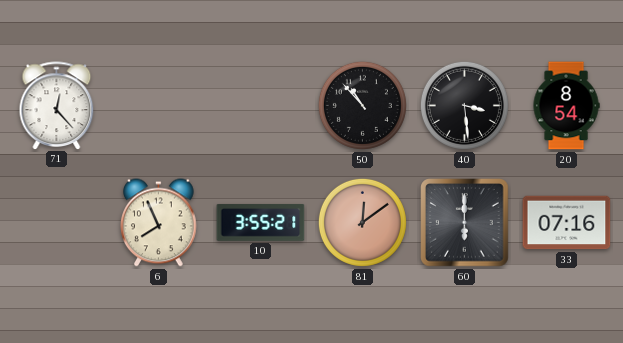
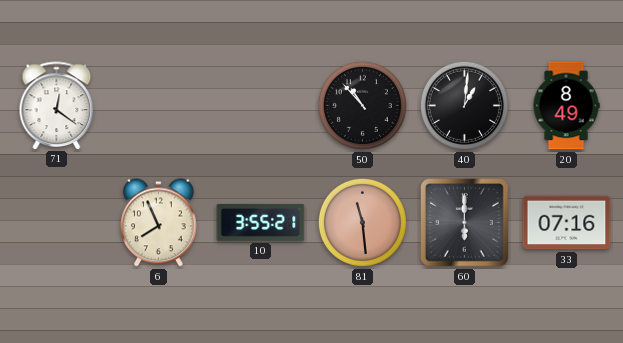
71: 12:23 -> 12:21
40: 3:29 -> 1:01
20: 8:54 -> 8:49
81: 12:09 -> 11:29
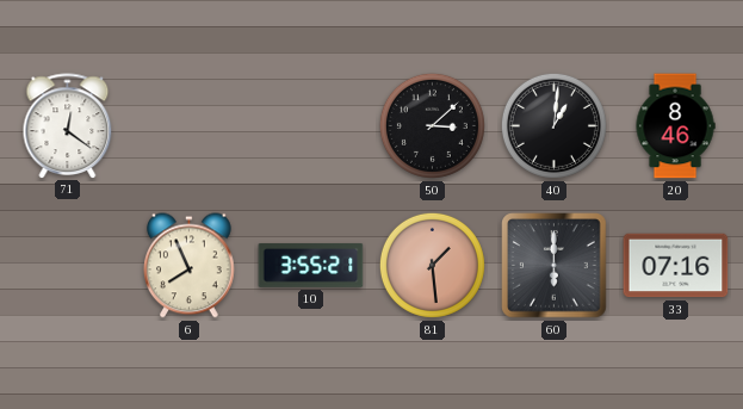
50: 10:53 -> 3:08
20: 8:49 -> 8:46
81: 11:29 -> 1:29
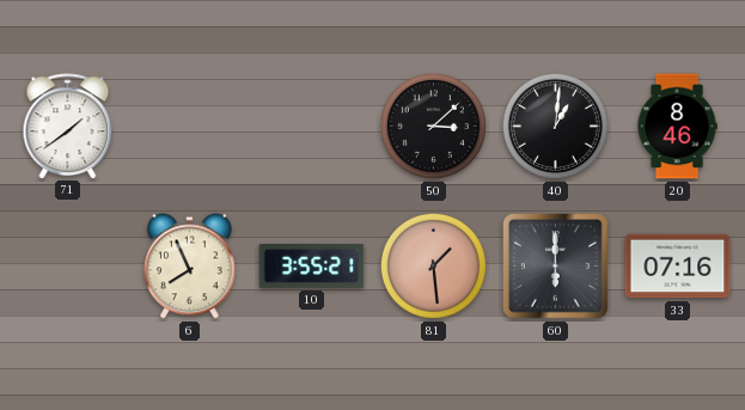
71: 12:21 -> 1:39
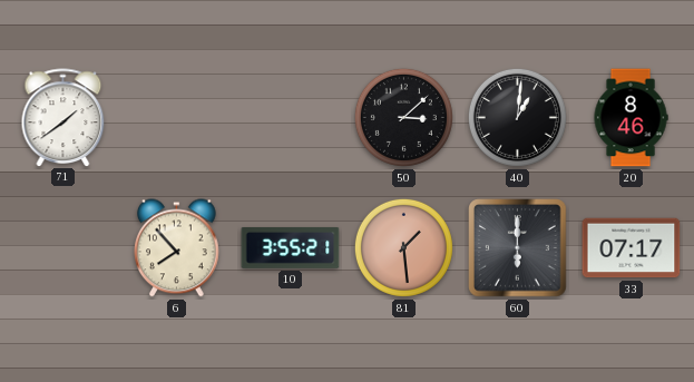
6: 7:56 -> 7:53
33: 07:16 -> 07:17
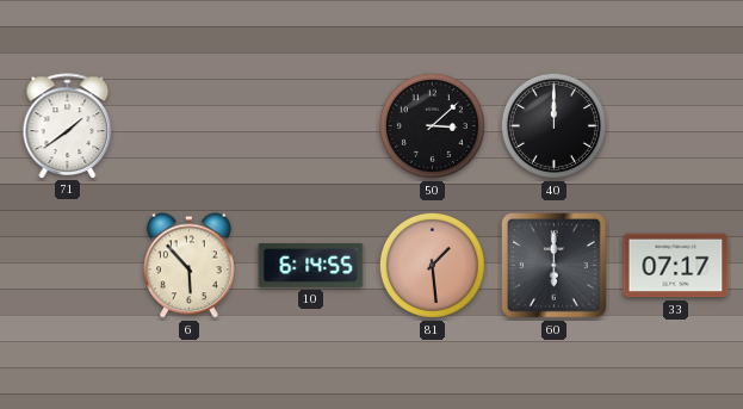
40: 1:01 -> 12:00
20: 8:46 -> none
6: 7:53 -> 5:53
10: 3:55 -> 6:14
